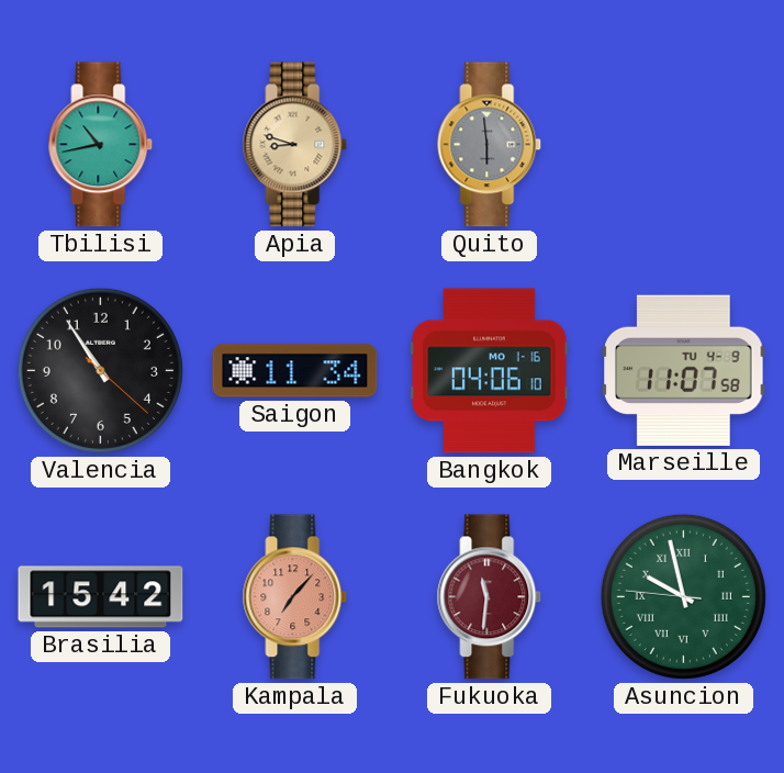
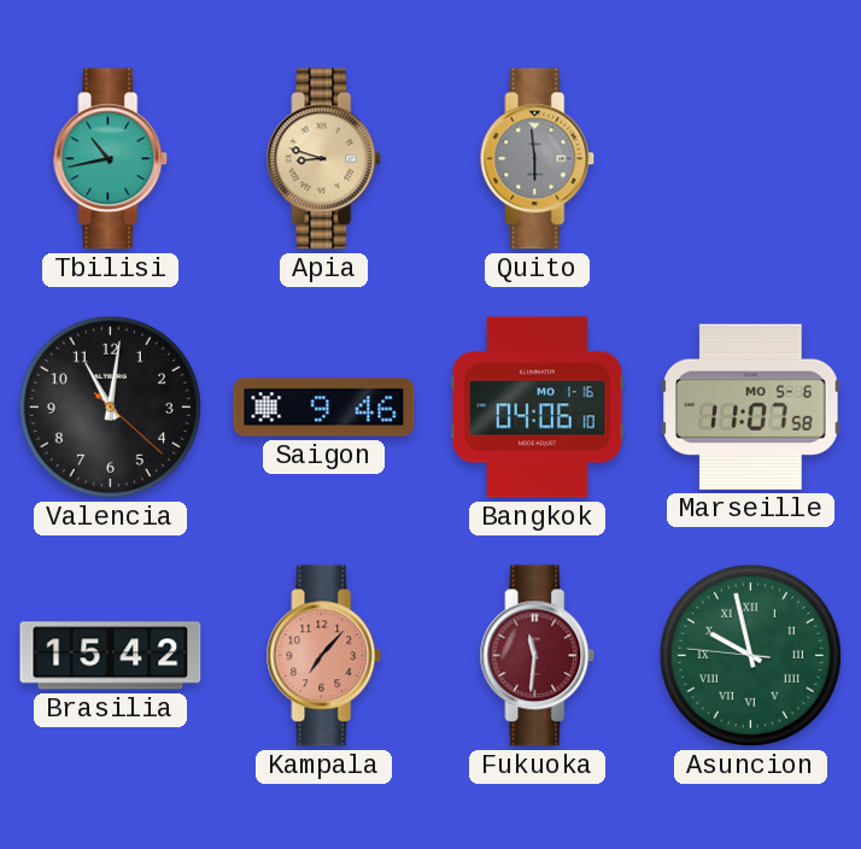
Valencia: 10:54 -> 11:01
Saigon: 11:34 -> 9:46
Marseille date: TU 4-9 -> MO 5-6
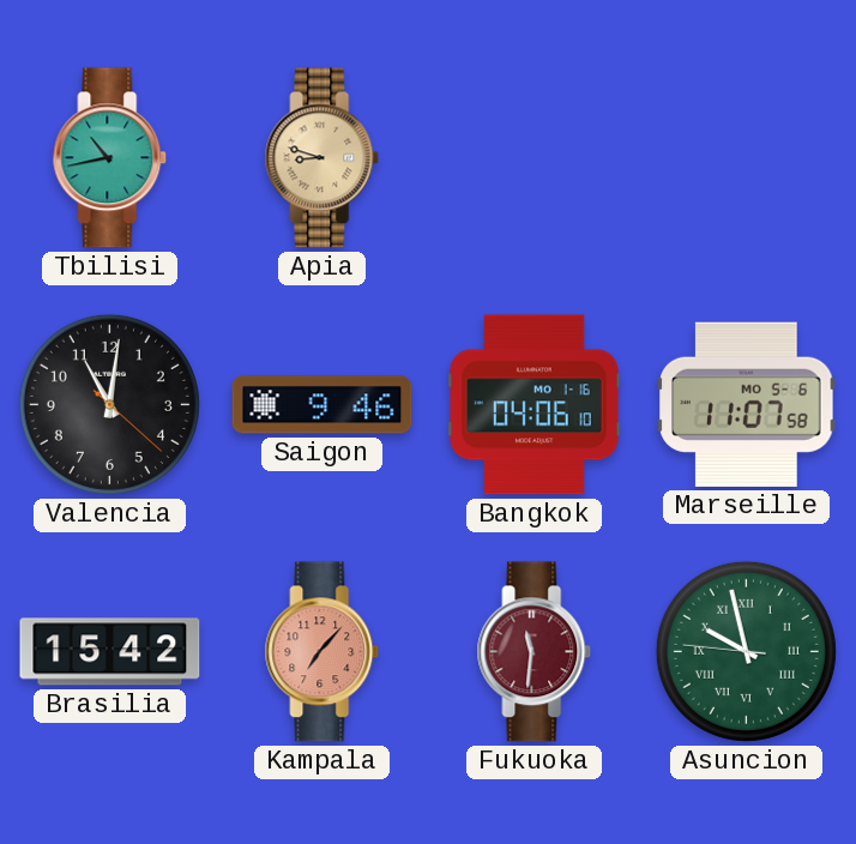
Quito: 5:59 -> none
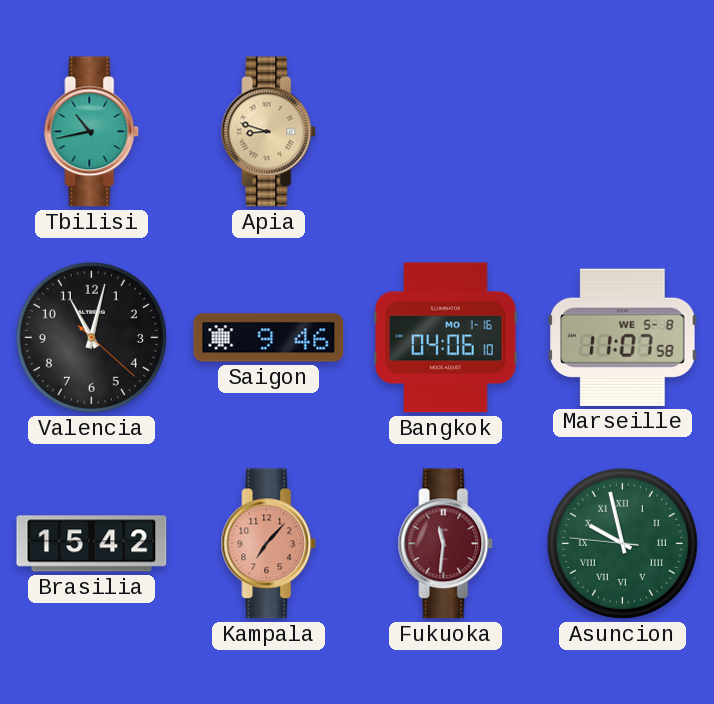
Valencia: 11:01 -> 11:02
Marseille date: MO 5-6 -> WE 5-8
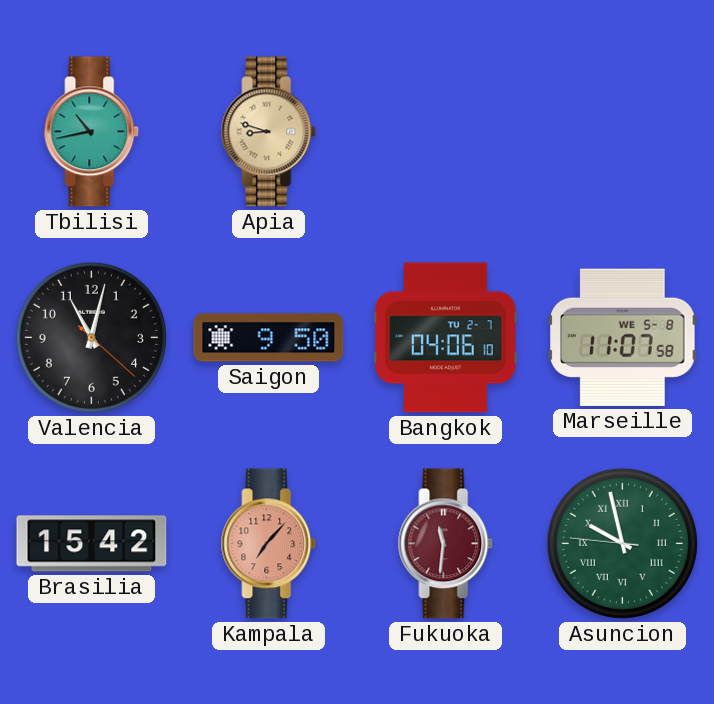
Saigon: 9:46 -> 9:50
Bangkok date: MO 1-16 -> TU 2-7
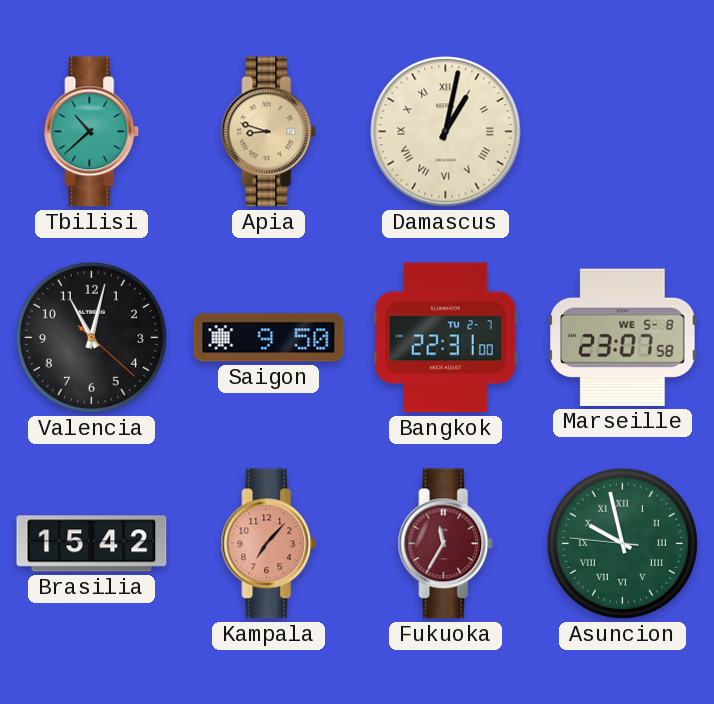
Tbilisi: 10:43 -> 10:38
Damascus: none -> 1:02
Bangkok: 04:06 -> 22:31
Marseille: 11:07 -> 23:07
Fukuoka: 11:31 -> 11:35
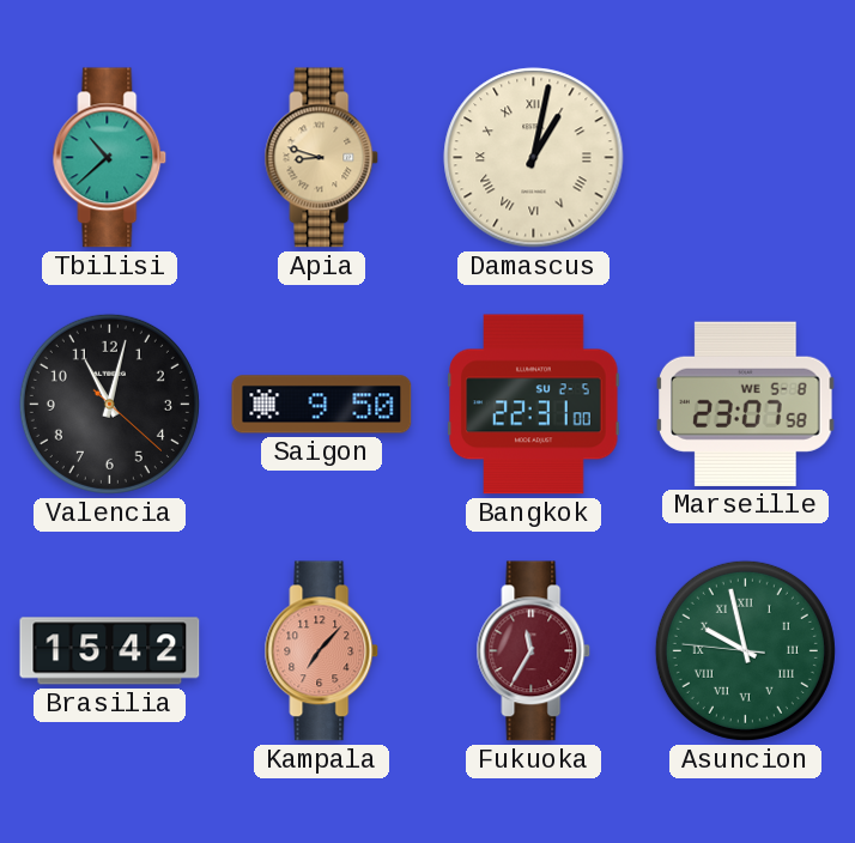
Bangkok date: TU 2-7 -> SU 2-5
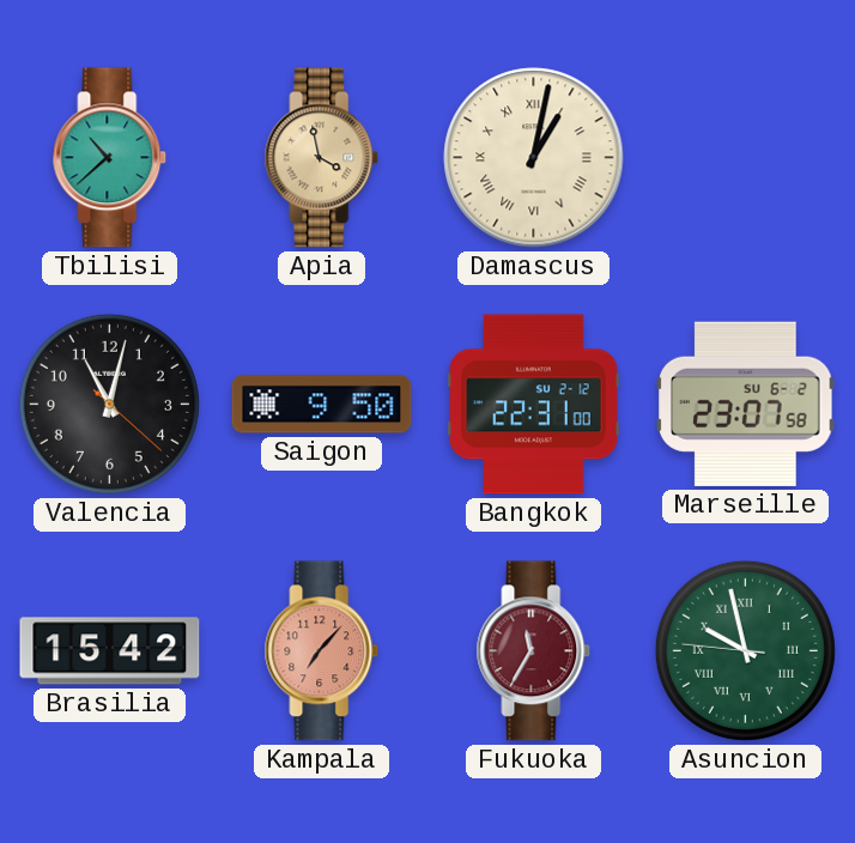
Apia: 8:48 -> 3:58
Bangkok date: SU 2-5 -> SU 2-12
Marseille date: WE 5-8 -> SU 6-2
